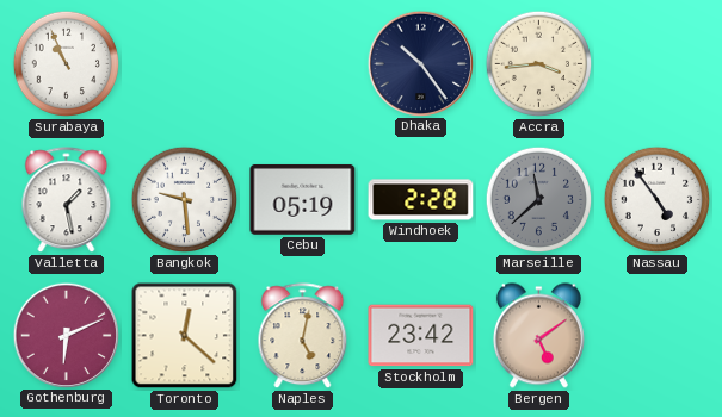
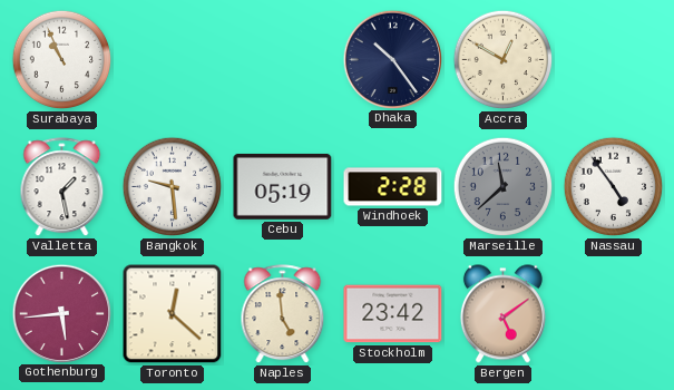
Accra: 3:44 -> 12:50
Gothenburg: 6:11 -> 5:44
Naples: 5:02 -> 4:59
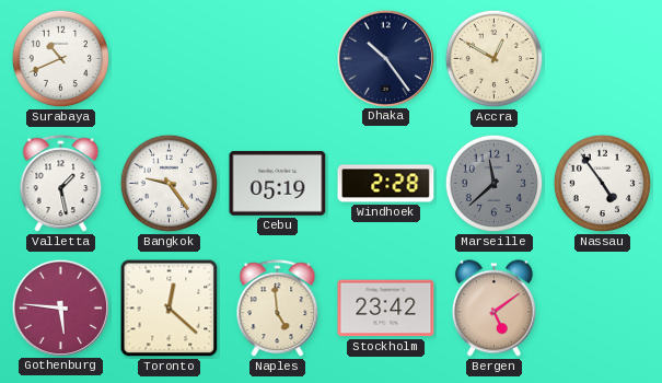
Surabaya: 10:56 -> 10:41
Bangkok: 9:29 -> 9:24
Gothenburg: 5:44 -> 5:46
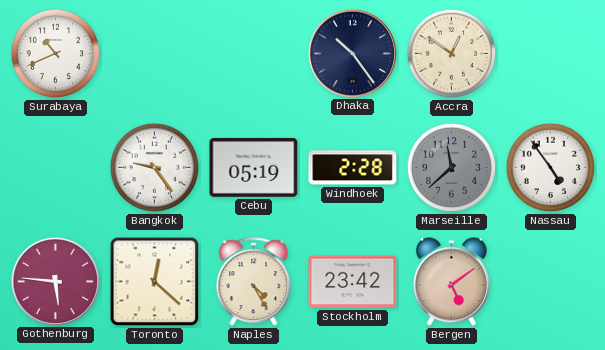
Accra: 12:50 -> 12:51
Valletta: 1:28 -> none
Naples: 4:59 -> 4:25
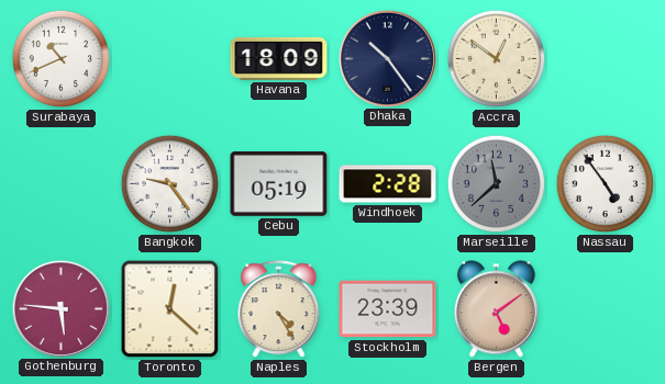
Havana: none -> 18:09
Stockholm: 23:42 -> 23:39
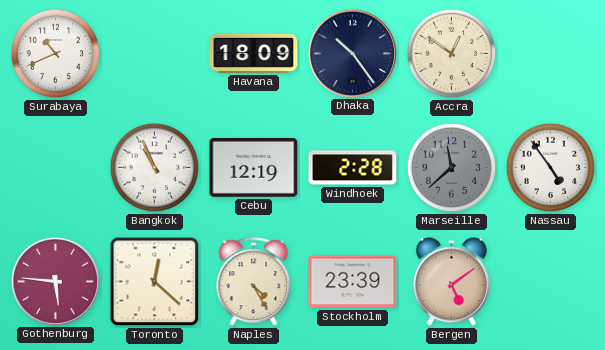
Bangkok: 9:24 -> 10:56
Cebu: 05:19 -> 12:19
